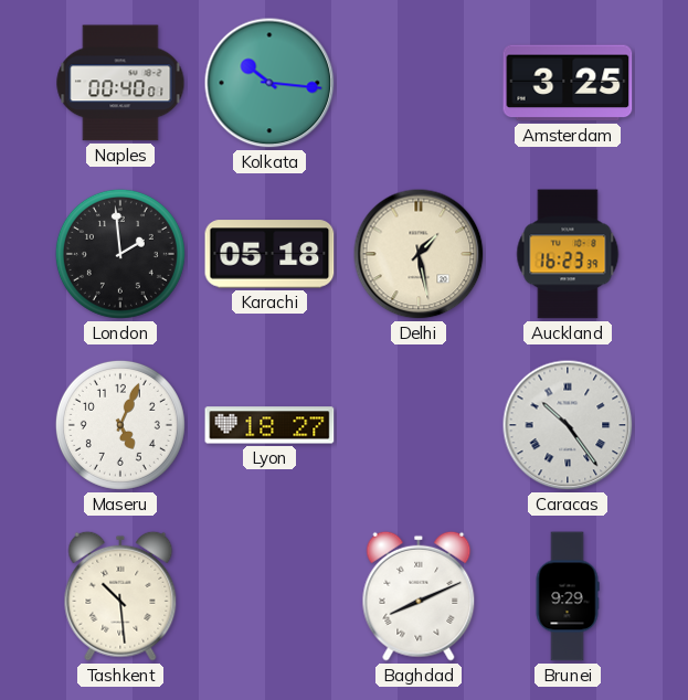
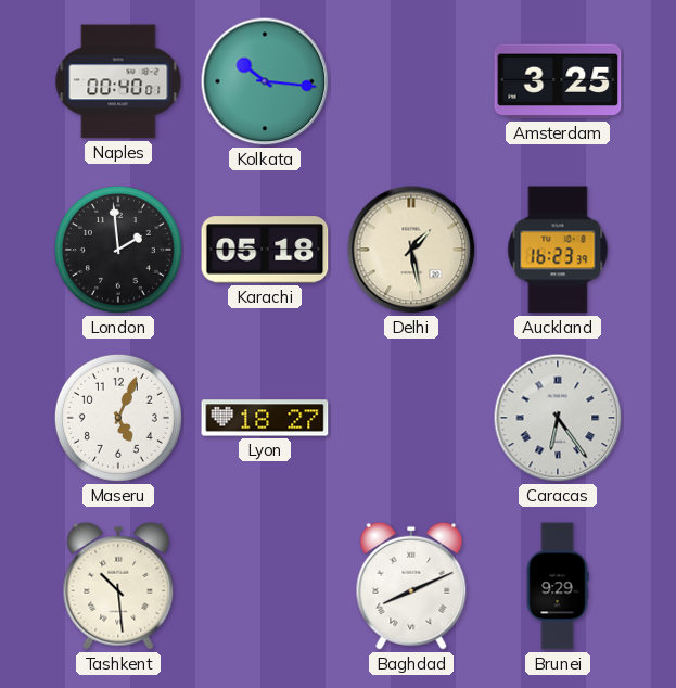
Caracas: 10:24 -> 6:24
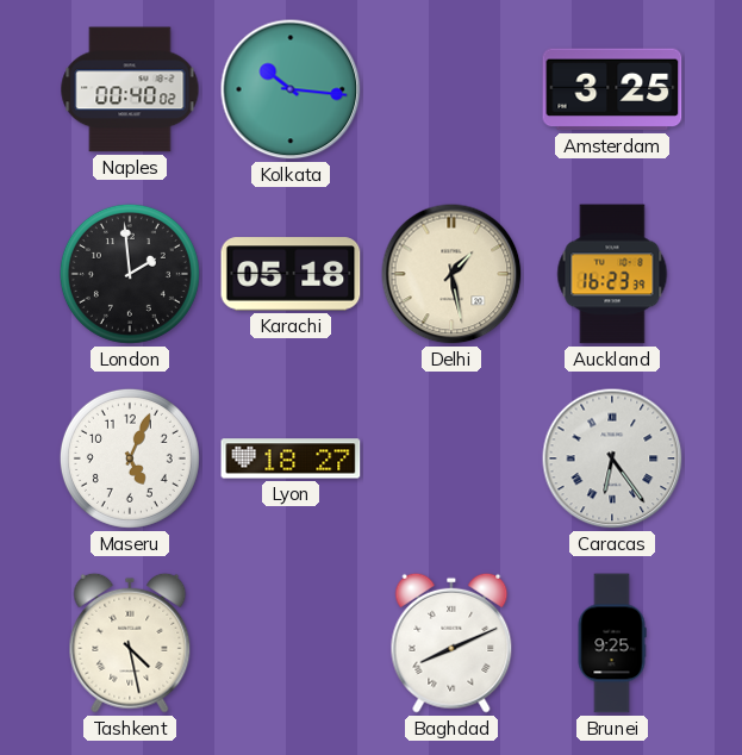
Naples: 00:40:01 -> 00:40:02
Tashkent: 10:29 -> 4:28
Brunei: 9:29 -> 9:25
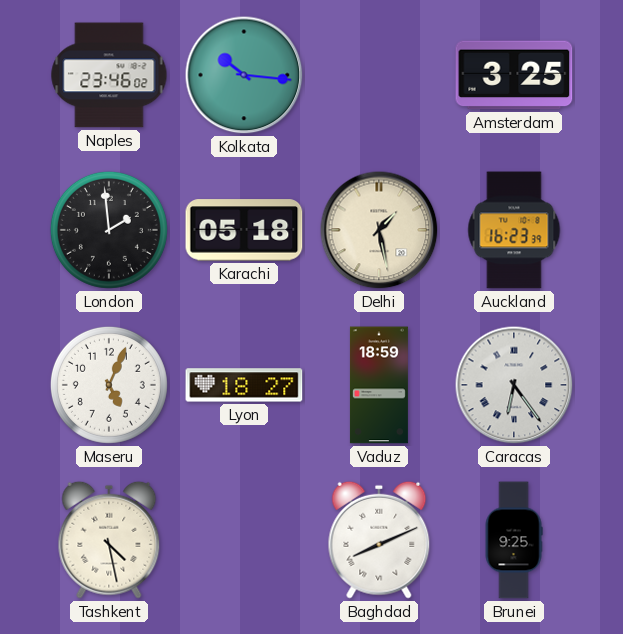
Naples: 00:40 -> 23:46
Vaduz: none -> 18:59
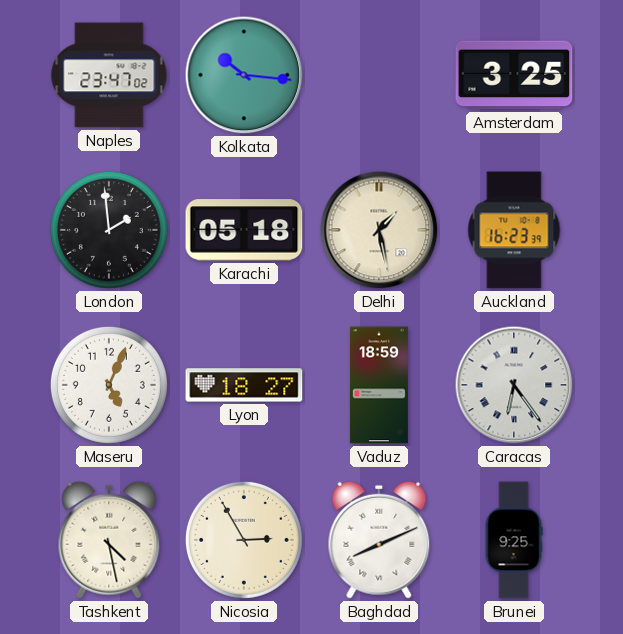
Naples: 23:46 -> 23:47
Nicosia: none -> 2:55
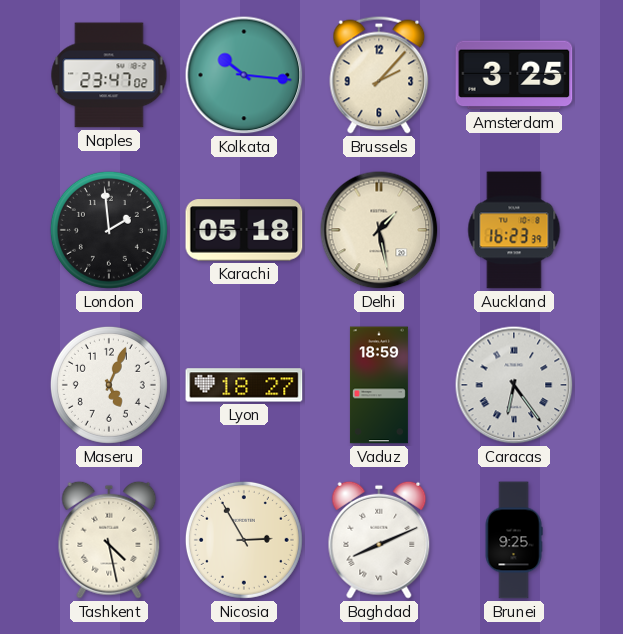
Brussels: none -> 2:07
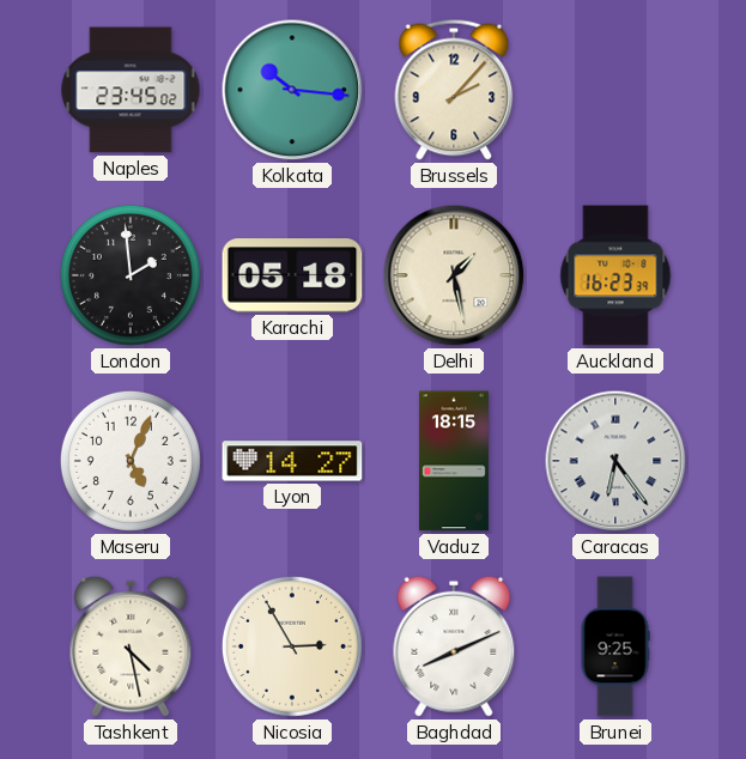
Naples: 23:47 -> 23:45
Amsterdam: 3:25 -> none
Lyon: 18:27 -> 14:27
Vaduz: 18:59 -> 18:15
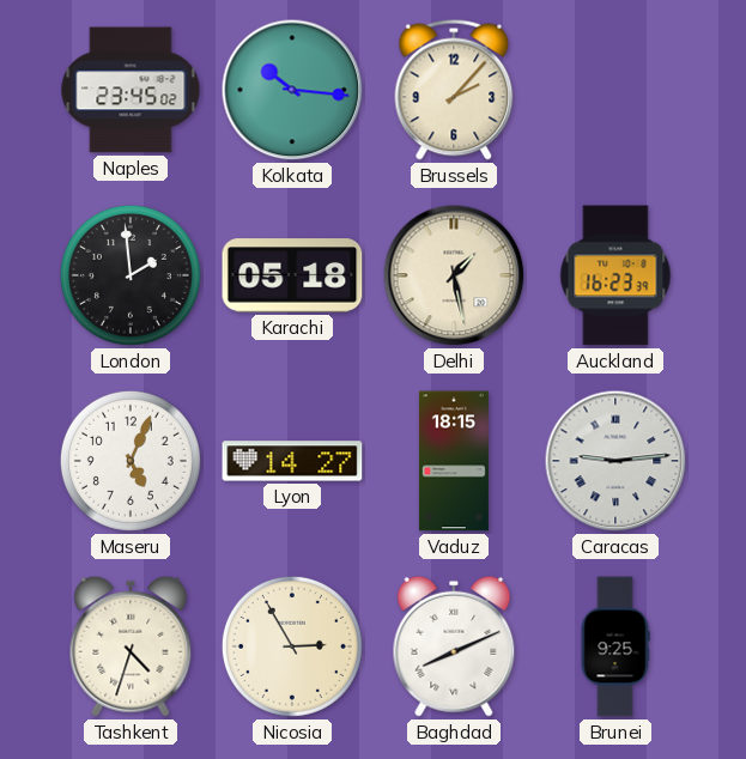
Caracas: 6:24 -> 9:14
Tashkent: 4:28 -> 4:33
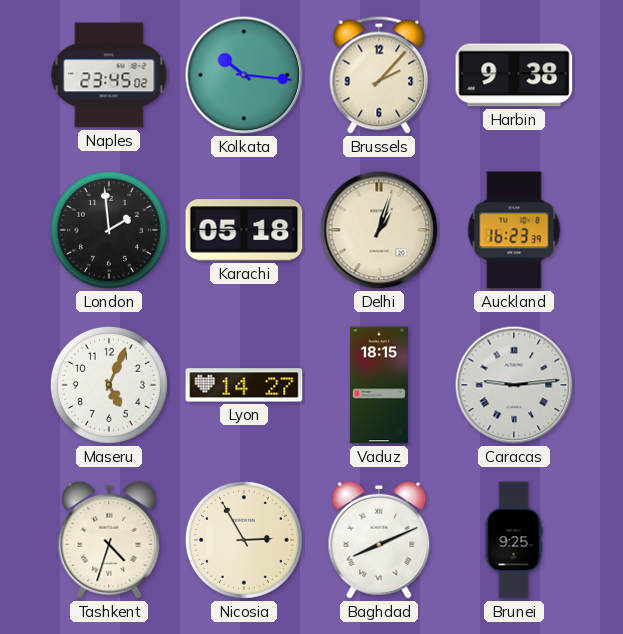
Harbin: none -> 9:38
Delhi: 1:28 -> 1:03
